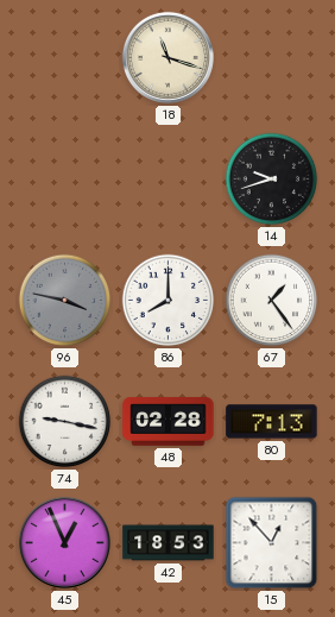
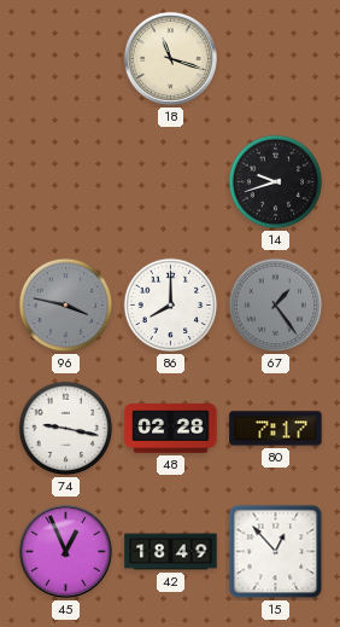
67 dial: white -> grey
80: 7:13 -> 7:17
42: 18:53 -> 18:49
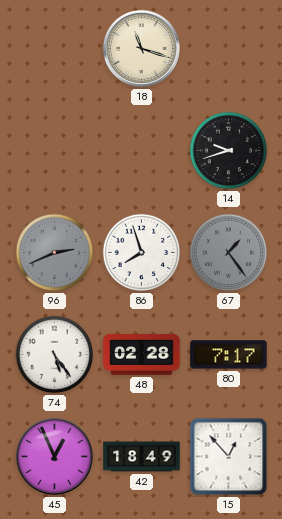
96: 3:47 -> 2:41
86: 8:00 -> 7:57
74: 9:17 -> 5:24
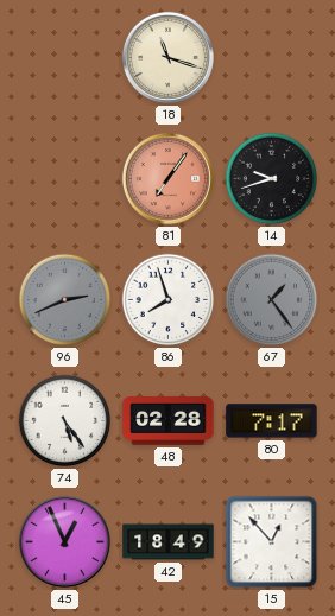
81: none -> 7:06
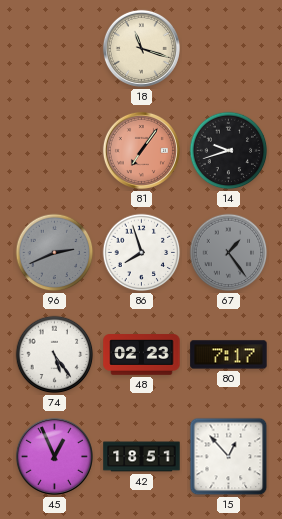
48: 02:28 -> 02:23
42: 18:49 -> 18:51
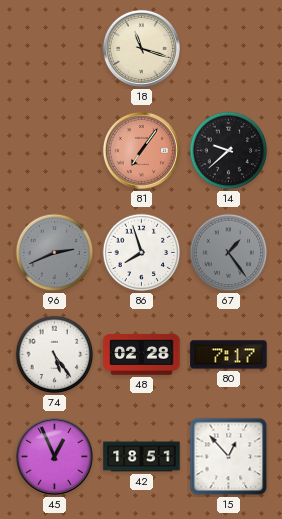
14: 9:42 -> 9:38
48: 02:23 -> 02:28
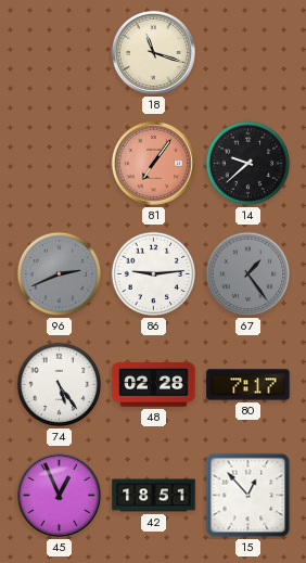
86: 7:57 -> 9:14
